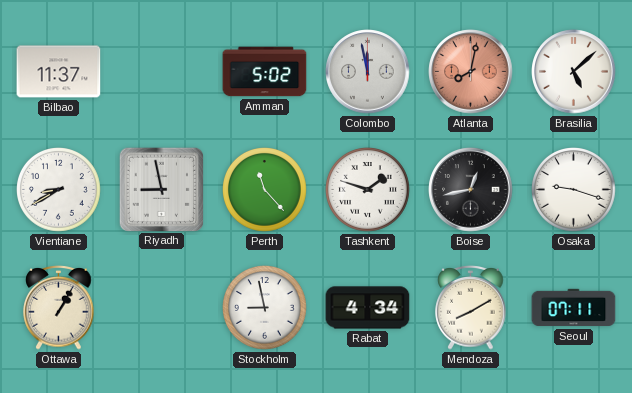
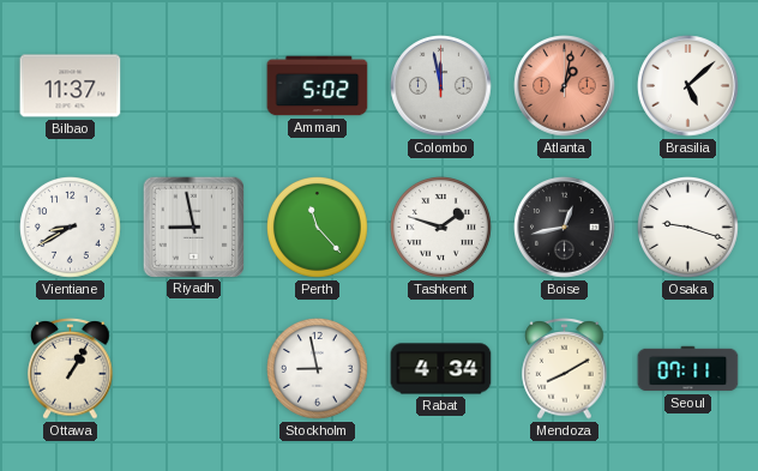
Atlanta: 8:02 -> 1:02
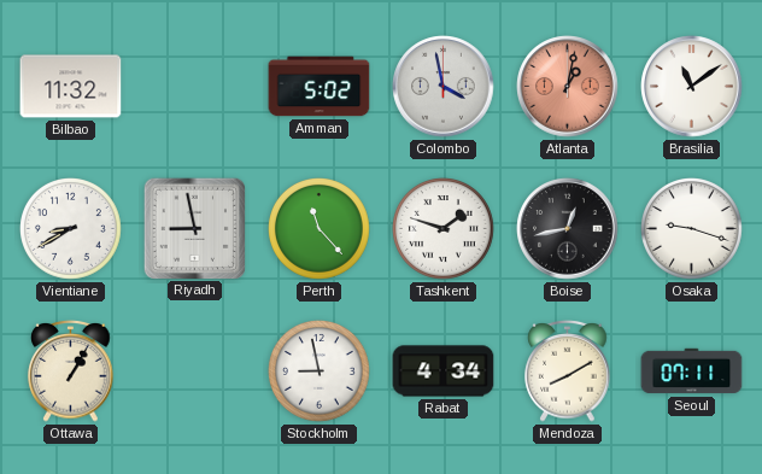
Bilbao: 11:37 -> 11:32
Colombo: 11:58 -> 3:58
Brasilia: 5:08 -> 11:09
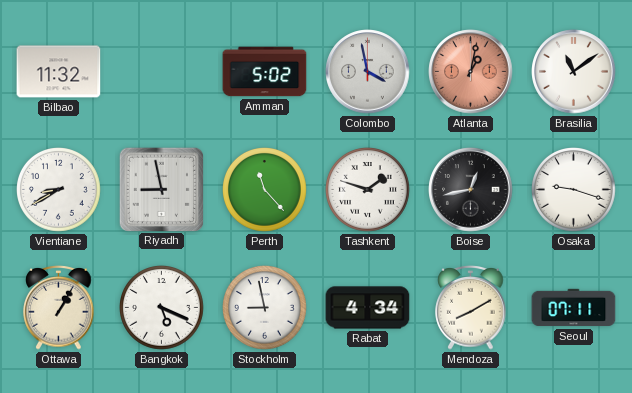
Bangkok: none -> 5:19
